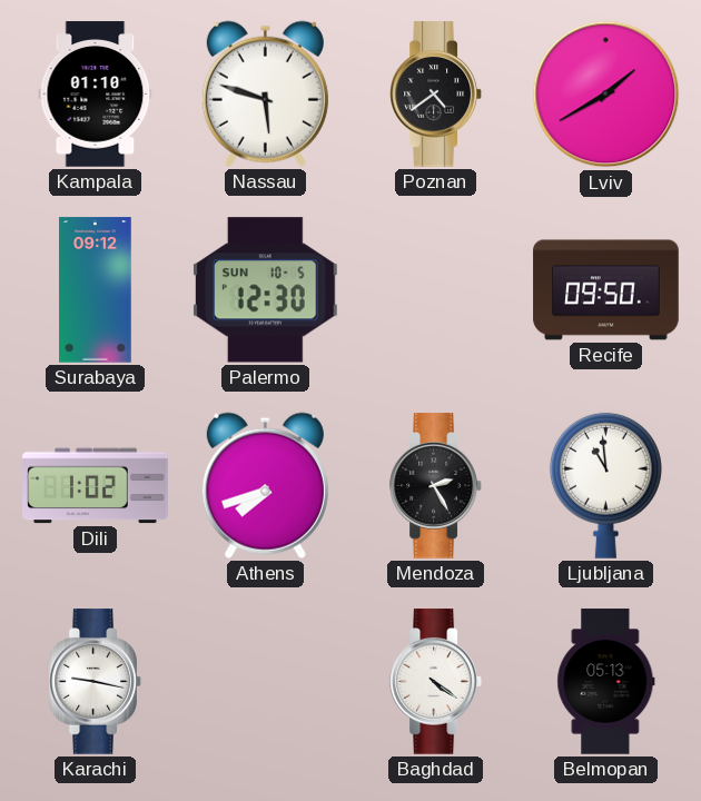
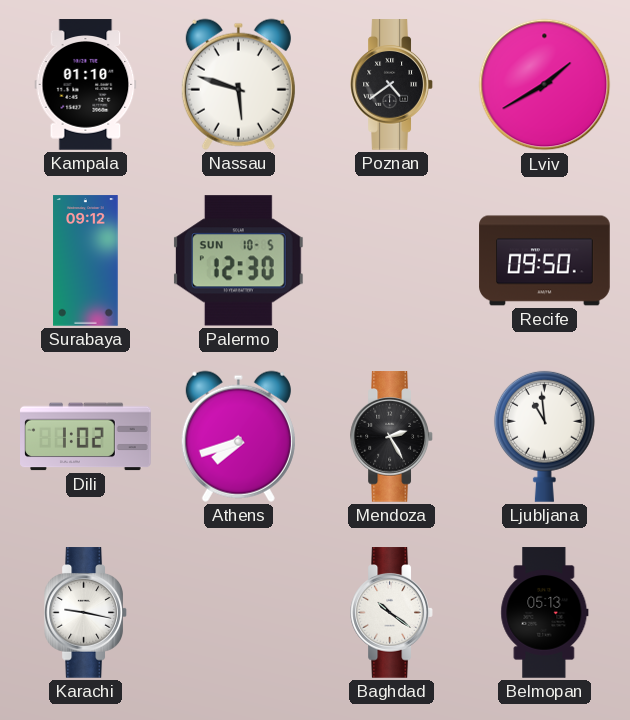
Baghdad: 4:21 -> 10:21
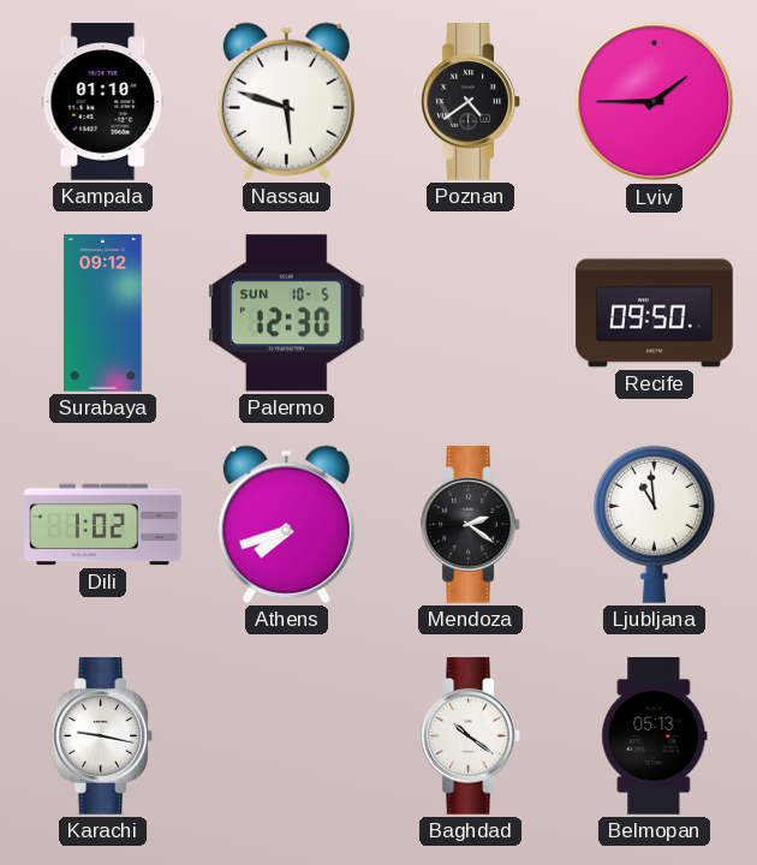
Lviv: 1:40 -> 1:45
Mendoza: 2:25 -> 2:21
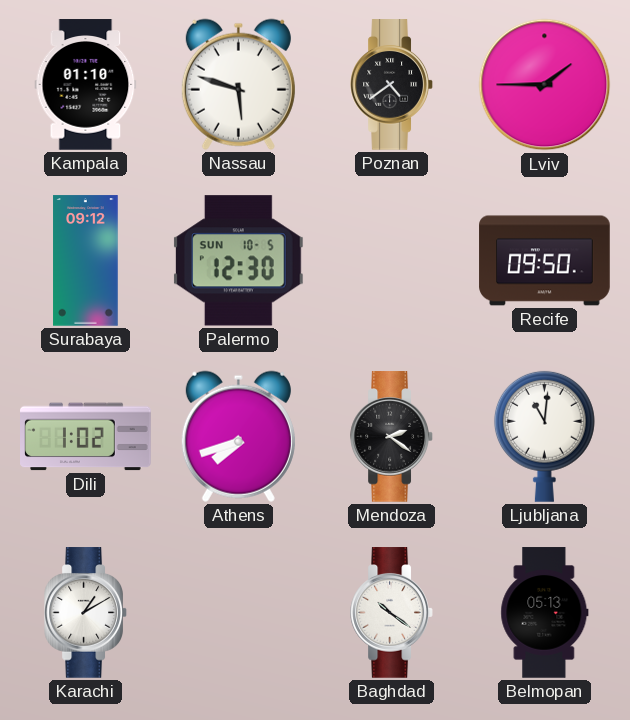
Ljubljana: 10:59 -> 11:01
Karachi: 9:17 -> 1:10
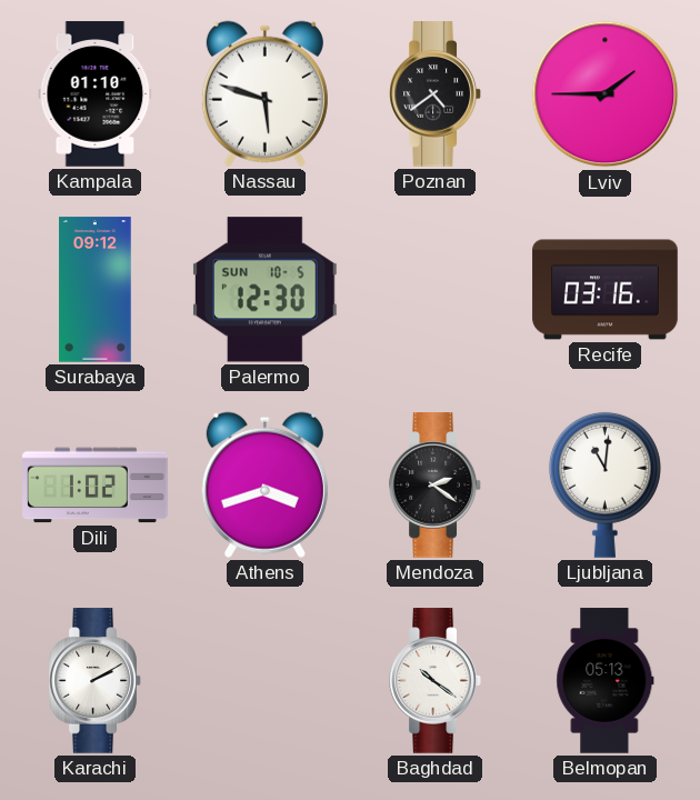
Recife: 09:50 -> 03:16
Athens: 7:42 -> 3:42
Karachi: 1:10 -> 2:10
